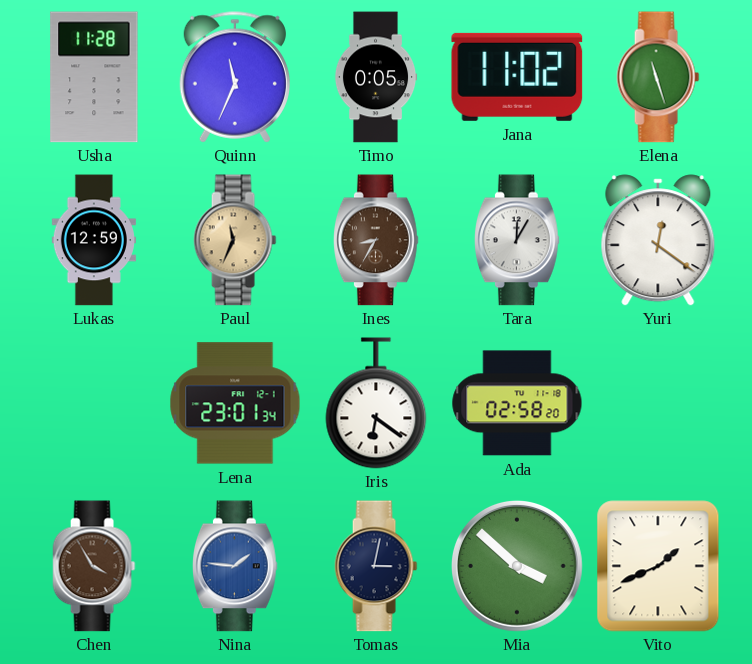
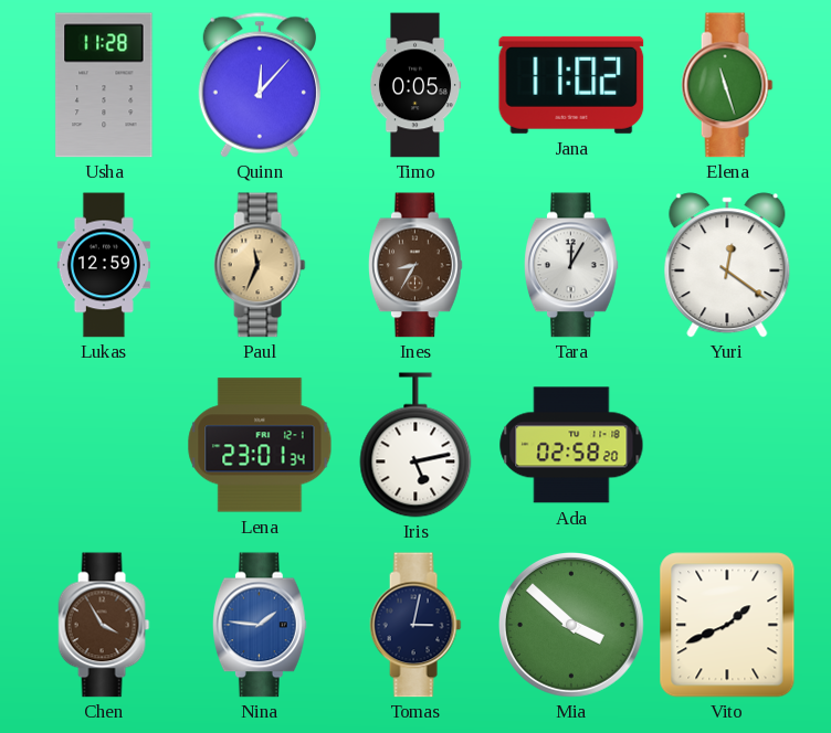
Quinn: 11:34 -> 12:07
Iris: 6:21 -> 5:13
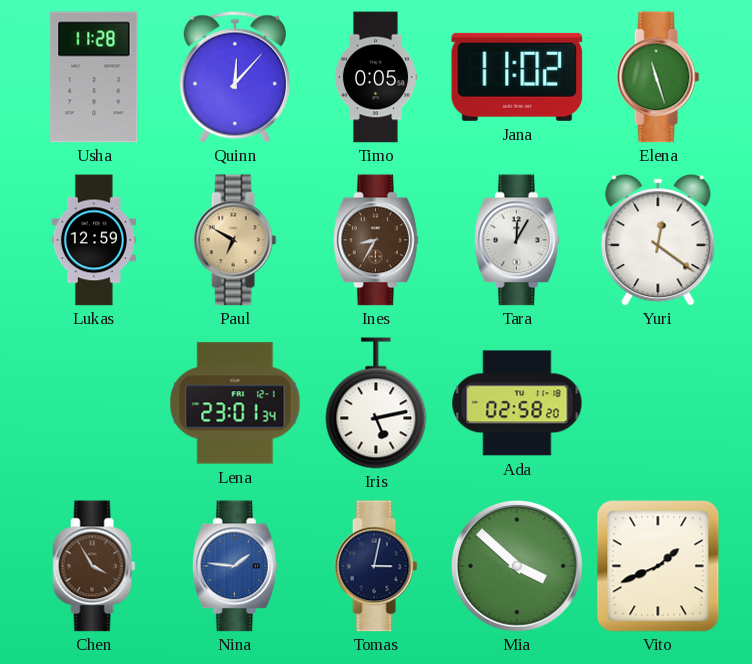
Paul: 11:34 -> 6:50
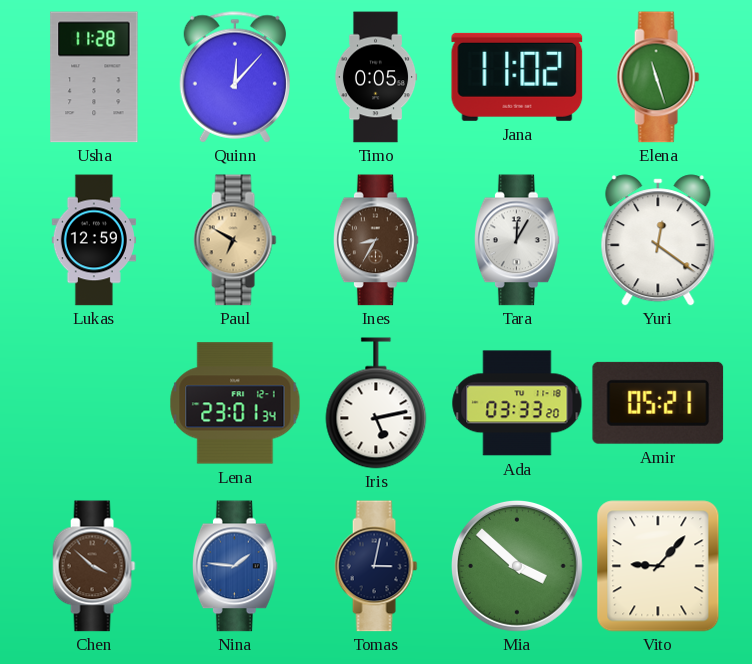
Ada: 02:58 -> 03:33
Amir: none -> 05:21
Chen: 3:55 -> 3:52
Vito: 1:41 -> 9:07
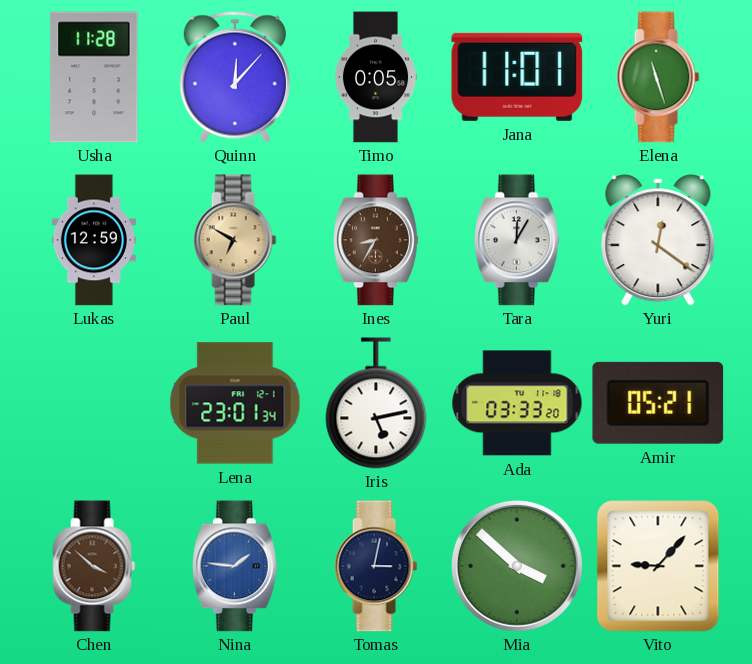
Jana: 11:02 -> 11:01
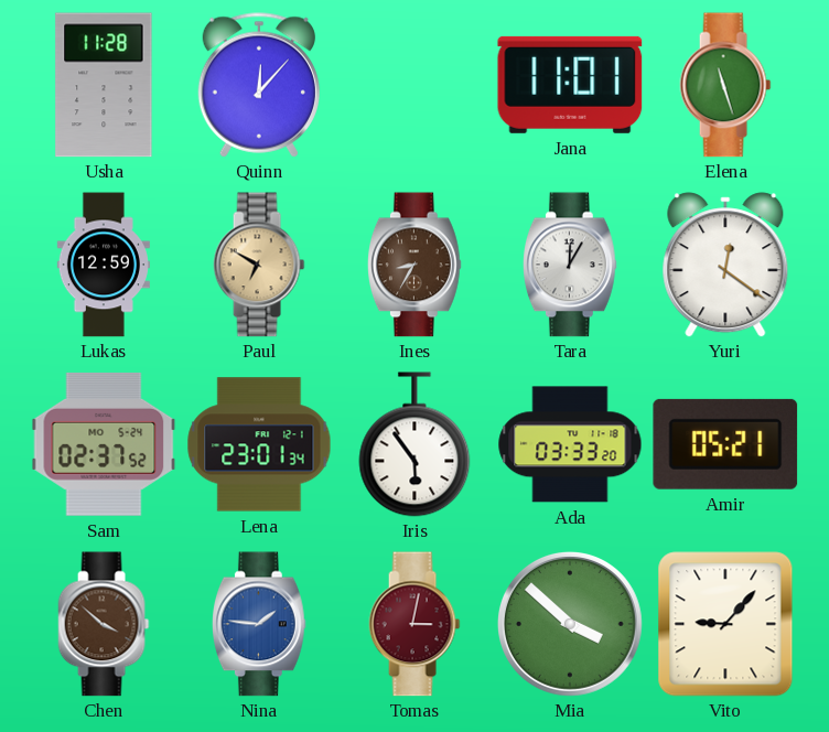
Timo: 0:05 -> none
Sam: none -> 02:37
Iris: 5:13 -> 5:54
Tomas dial: navy -> burgundy
